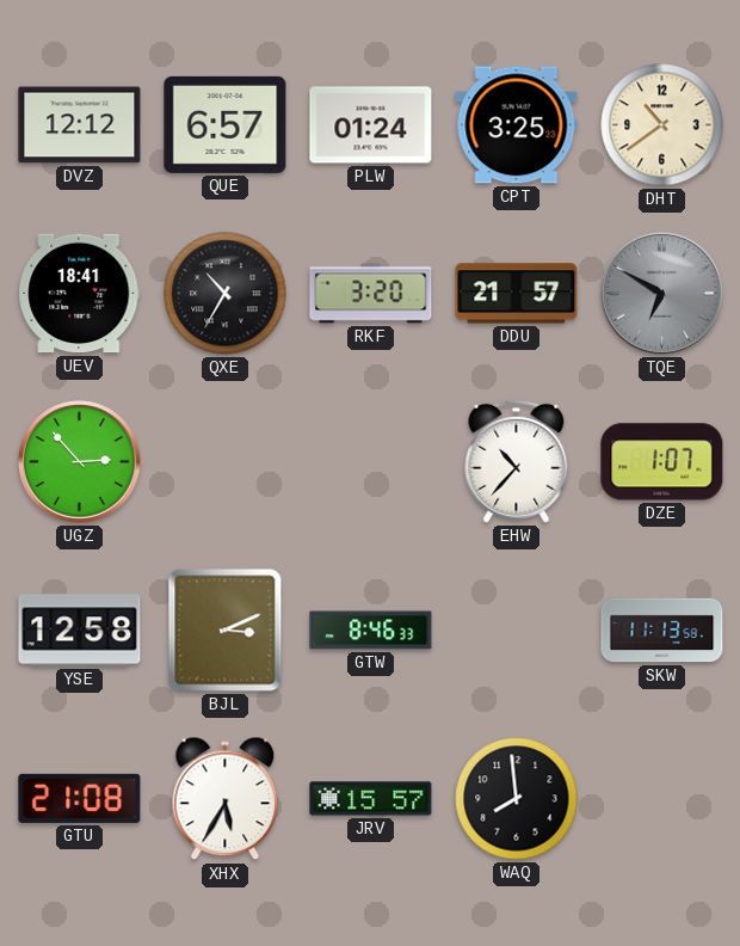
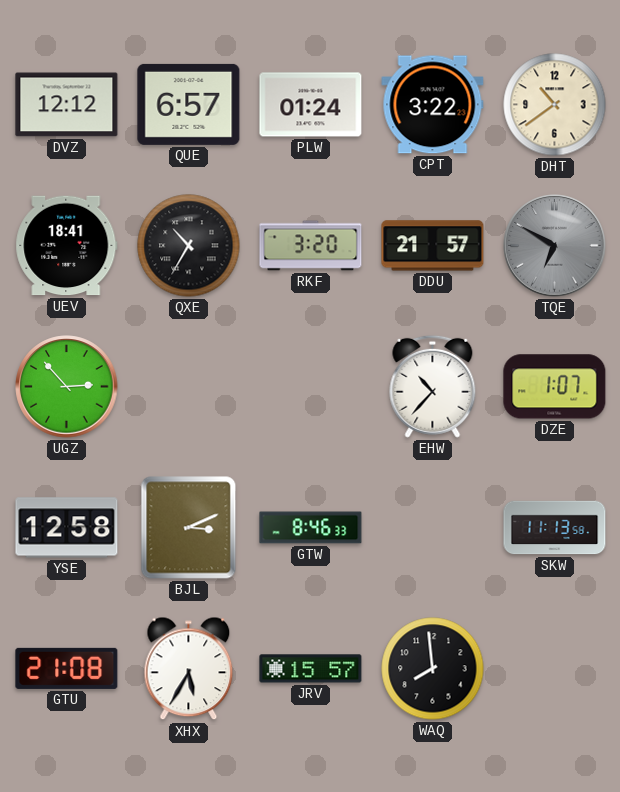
CPT: 3:25 -> 3:22
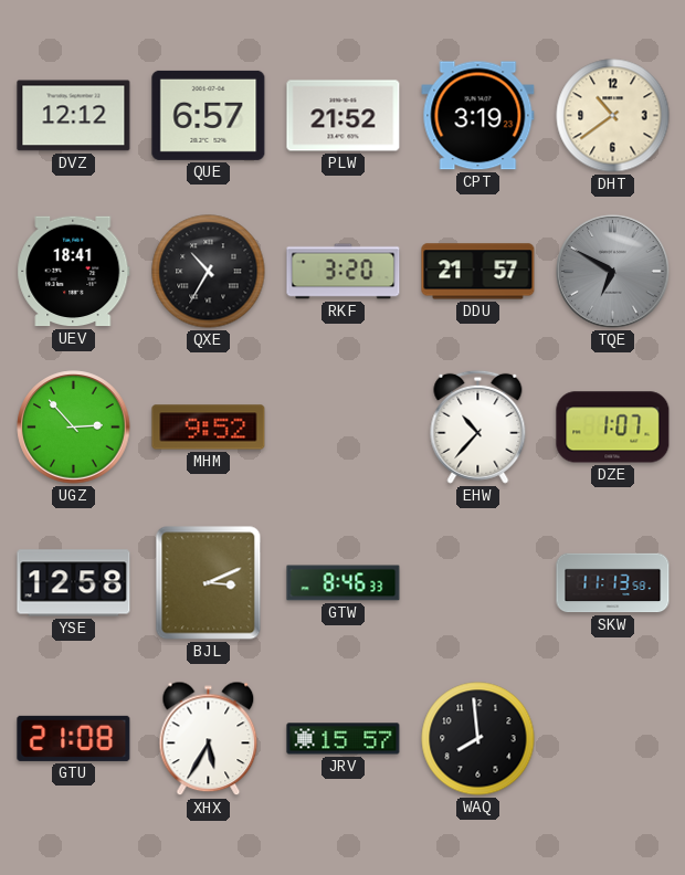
PLW: 01:24 -> 21:52
CPT: 3:22 -> 3:19
MHM: none -> 9:52
